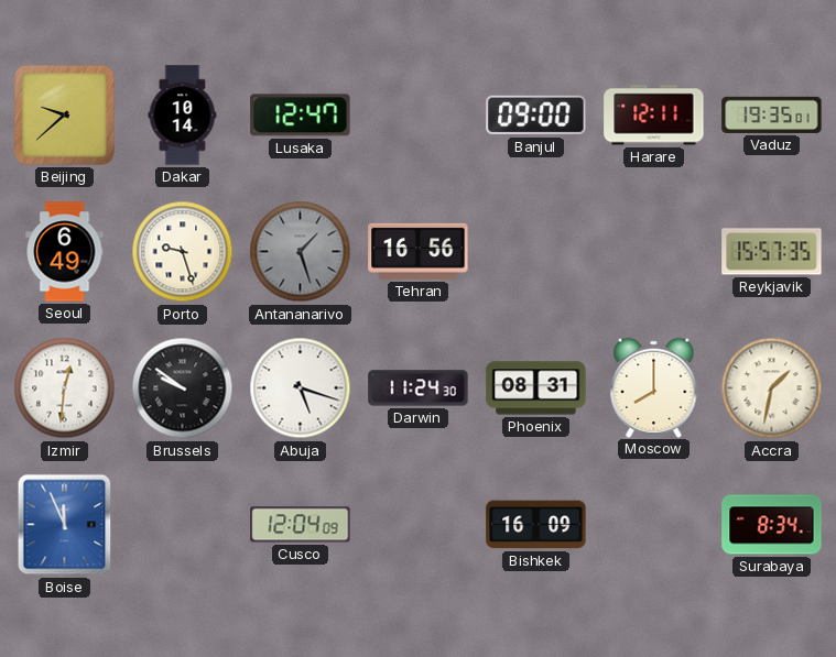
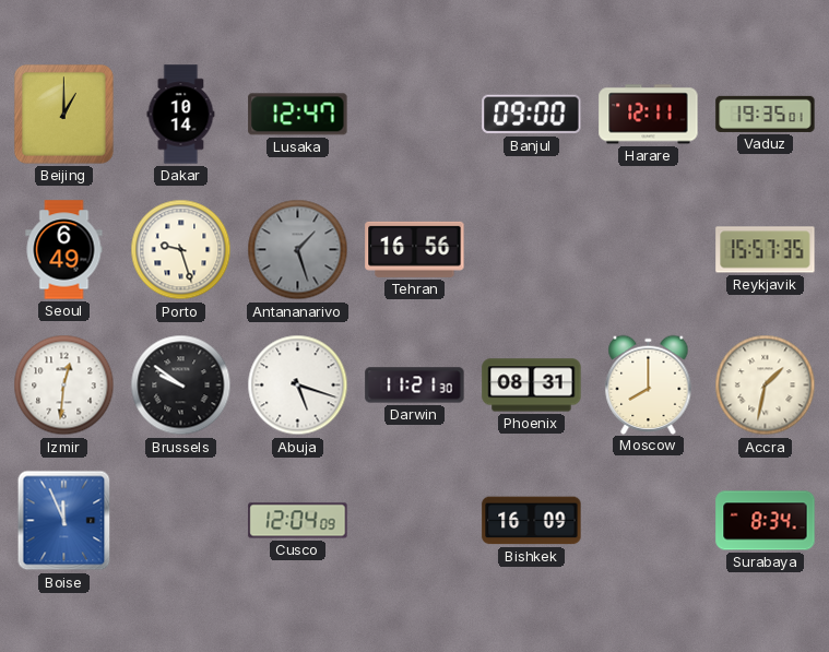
Beijing: 9:38 -> 1:00
Darwin: 11:24 -> 11:21
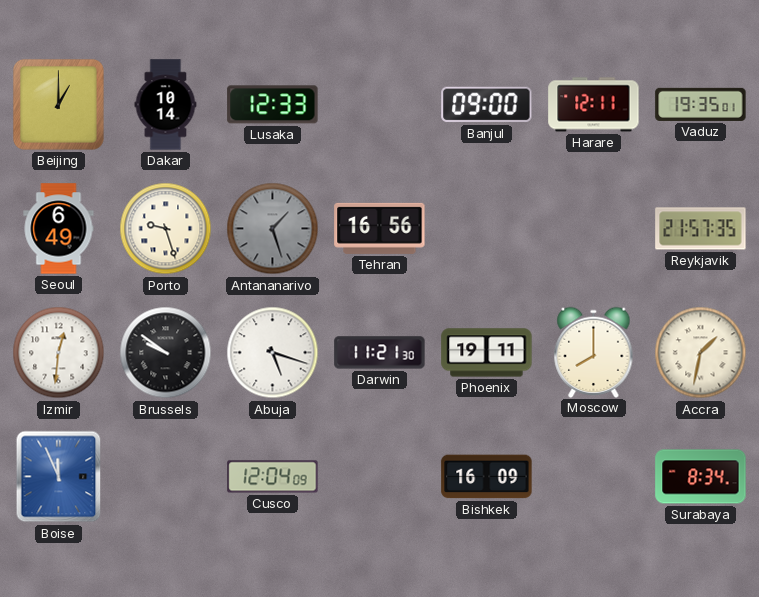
Lusaka: 12:47 -> 12:33
Reykjavik: 15:57 -> 21:57
Phoenix: 08:31 -> 19:11
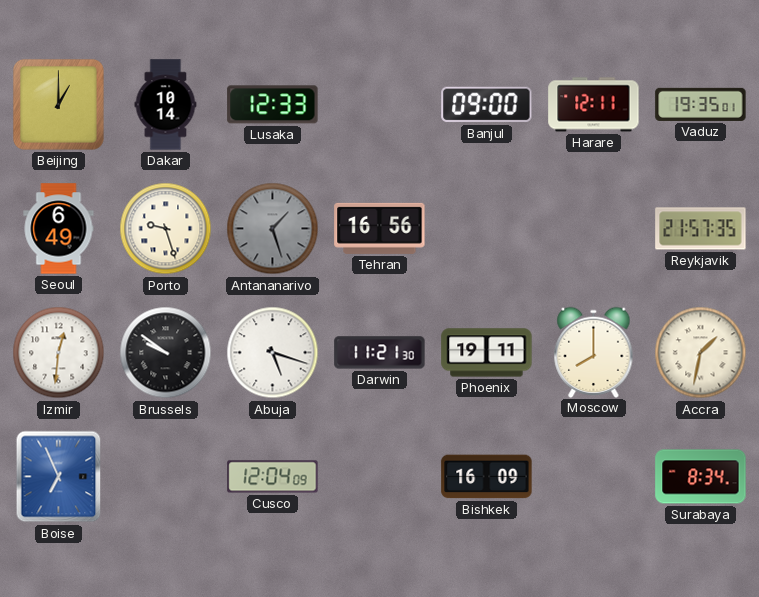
Boise: 11:56 -> 6:56
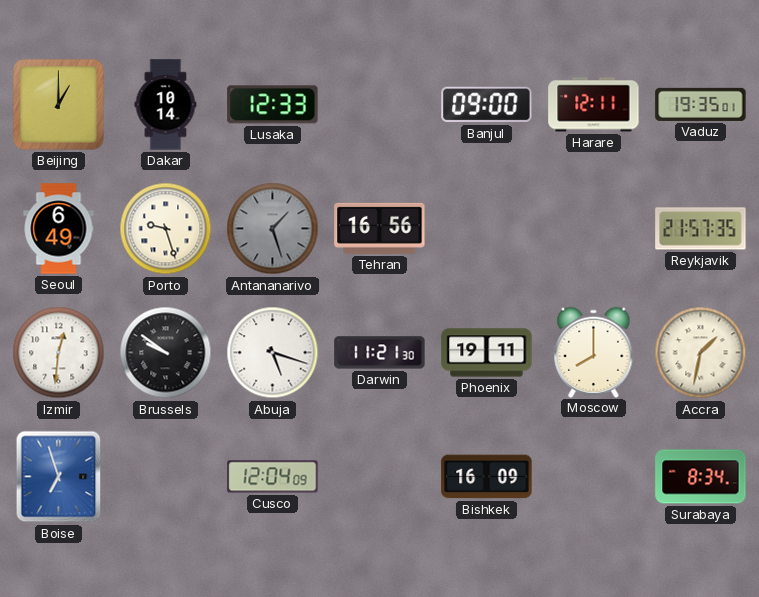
Boise: 6:56 -> 6:57
